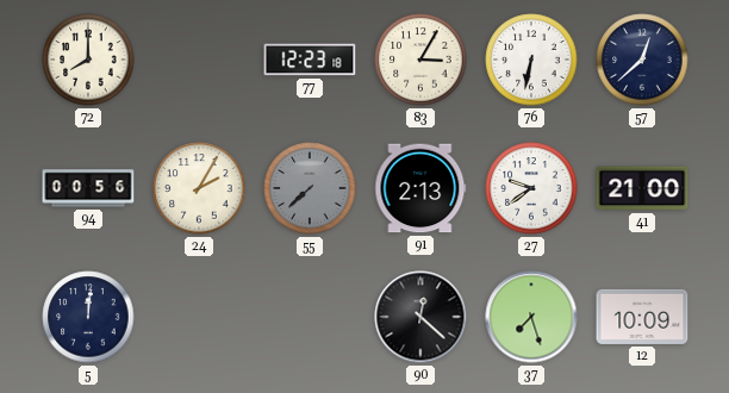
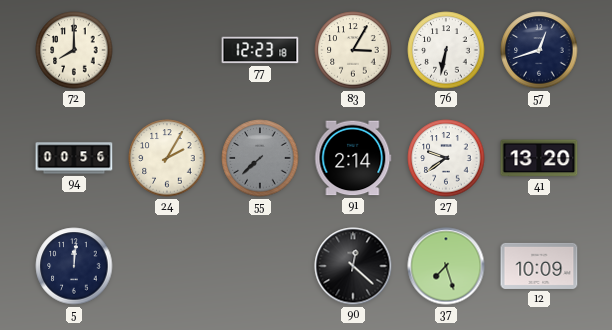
57: 12:38 -> 12:42
91: 2:13 -> 2:14
41: 21:00 -> 13:20
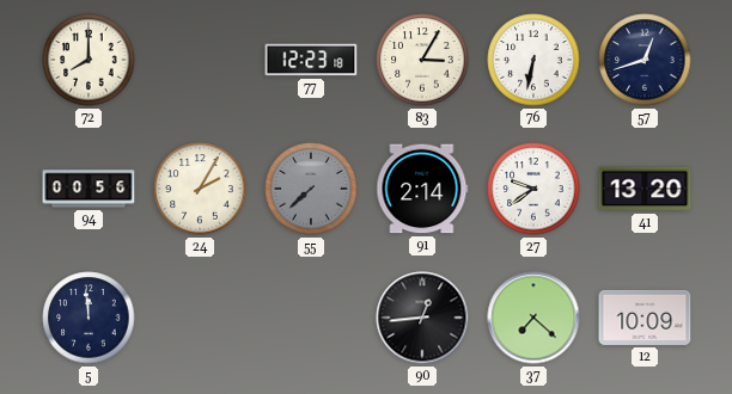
5: 12:01 -> 11:59
90: 12:22 -> 12:44
37: 7:27 -> 7:22
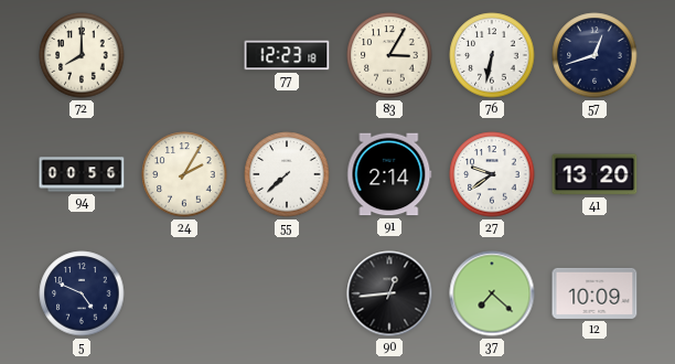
55 dial: grey -> white
5: 11:59 -> 4:49
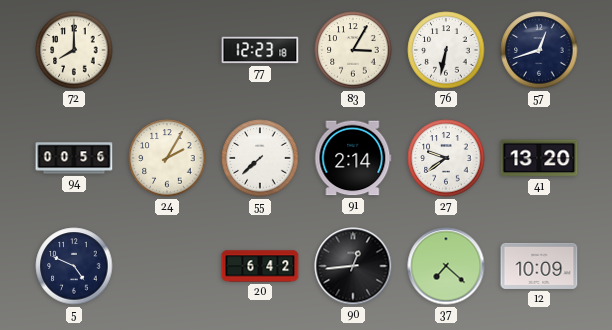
20: none -> 6:42
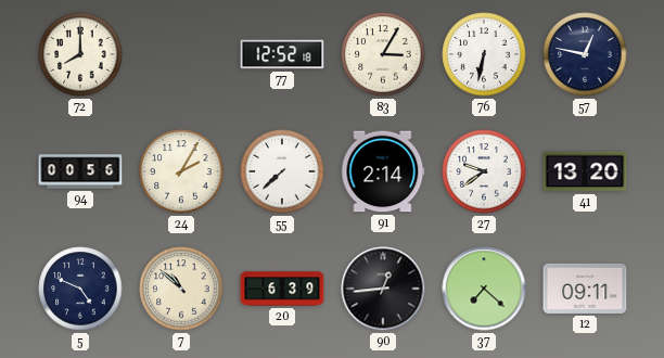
77: 12:23 -> 12:52
57: 12:42 -> 12:47
7: none -> 10:52
20: 6:42 -> 6:39
12: 10:09 -> 09:11
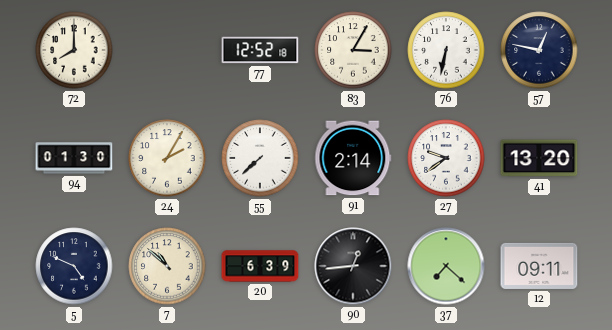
94: 00:56 -> 01:30
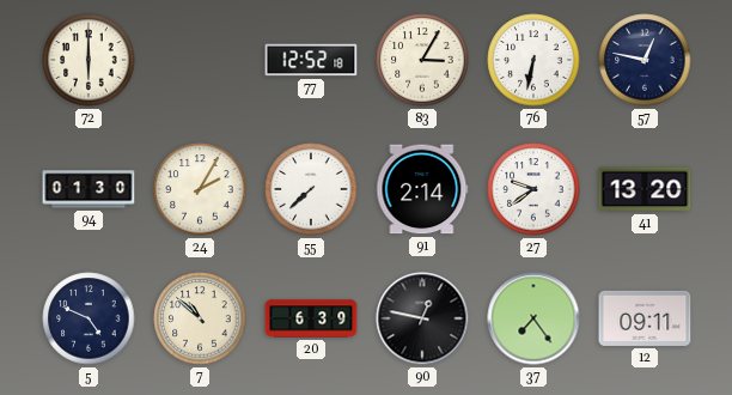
72: 8:00 -> 6:00
90: 12:44 -> 12:47
37: 7:22 -> 7:24
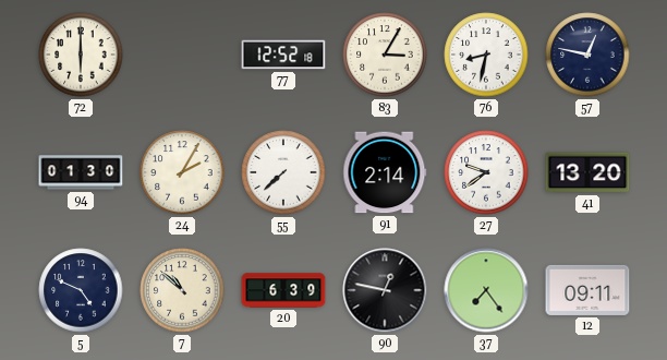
76: 6:32 -> 8:32
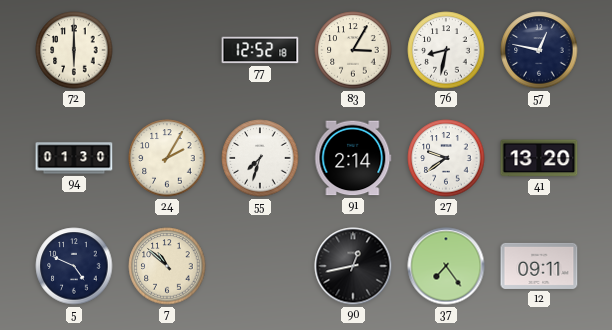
55: 7:38 -> 7:33
20: 6:39 -> none
90: 12:47 -> 12:43
